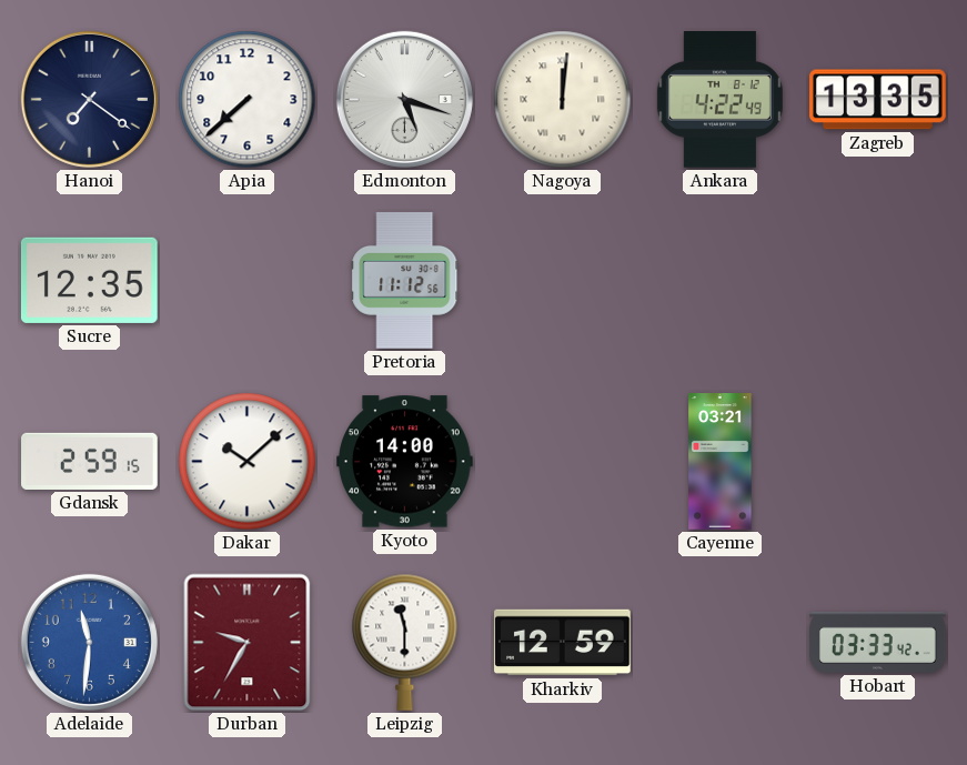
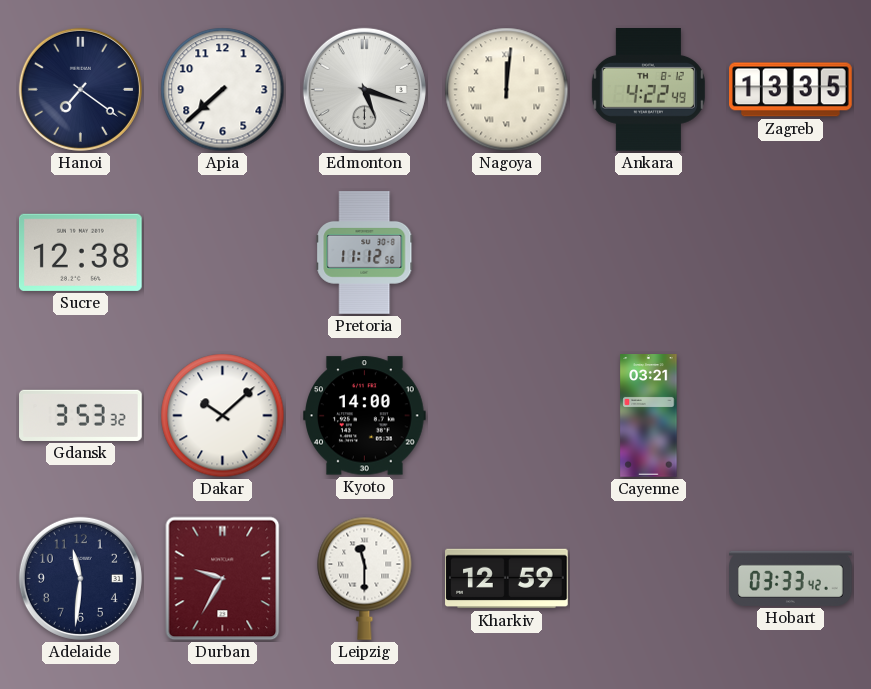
Sucre: 12:35 -> 12:38
Gdansk: 2:59 -> 3:53
Adelaide dial: blue -> navy
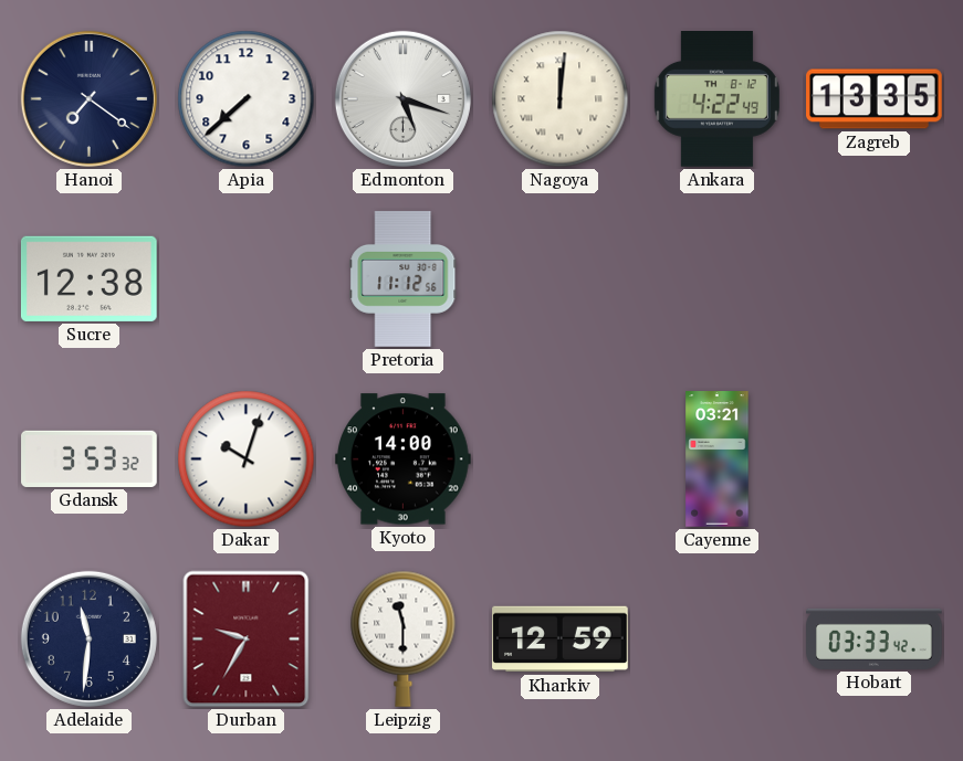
Dakar: 10:08 -> 10:03
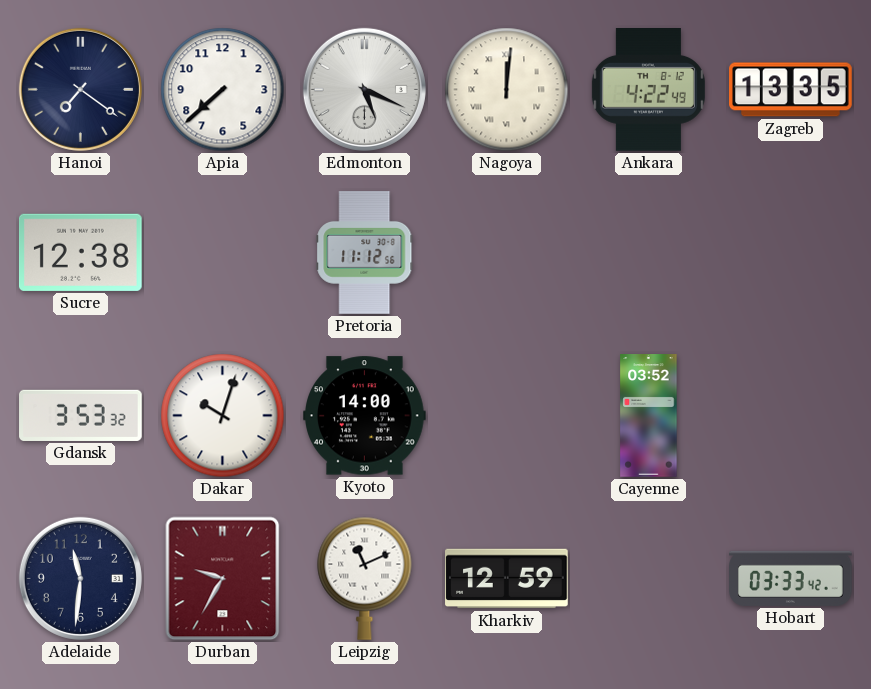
Edmonton: 5:18 -> 5:19
Cayenne: 03:21 -> 03:52
Leipzig: 11:30 -> 11:11
